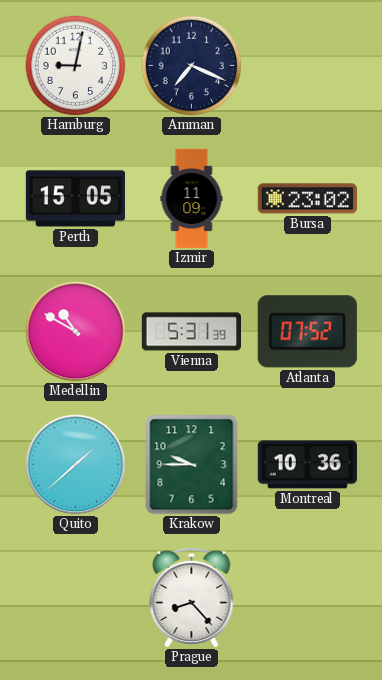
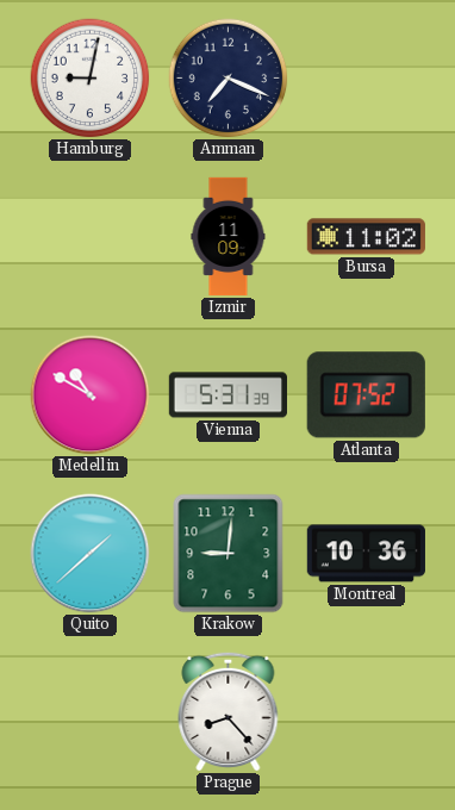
Perth: 15:05 -> none
Bursa: 23:02 -> 11:02
Krakow: 9:45 -> 9:01
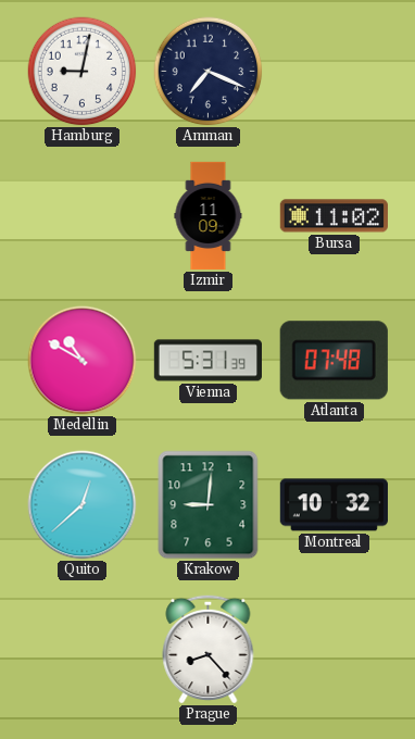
Atlanta: 07:52 -> 07:48
Quito: 1:38 -> 12:38
Montreal: 10:36 -> 10:32
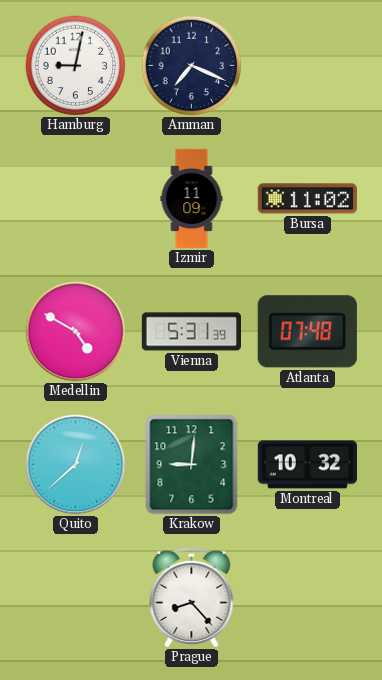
Medellin: 10:50 -> 4:50
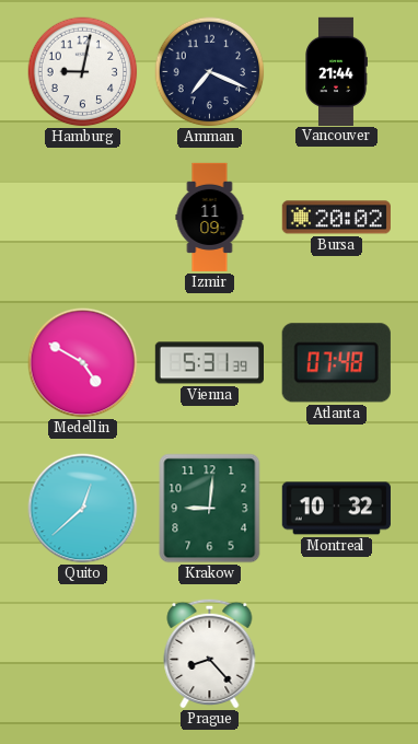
Vancouver: none -> 21:44
Bursa: 11:02 -> 20:02
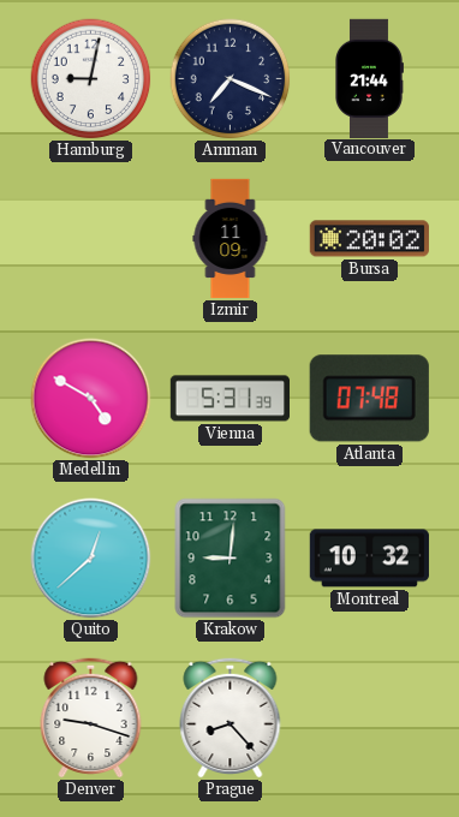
Denver: none -> 9:18
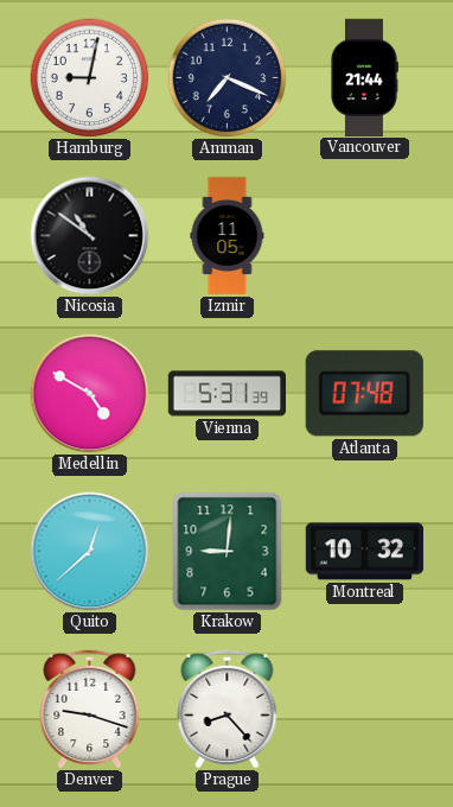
Nicosia: none -> 10:51
Izmir: 11:09 -> 11:05
Bursa: 20:02 -> none
